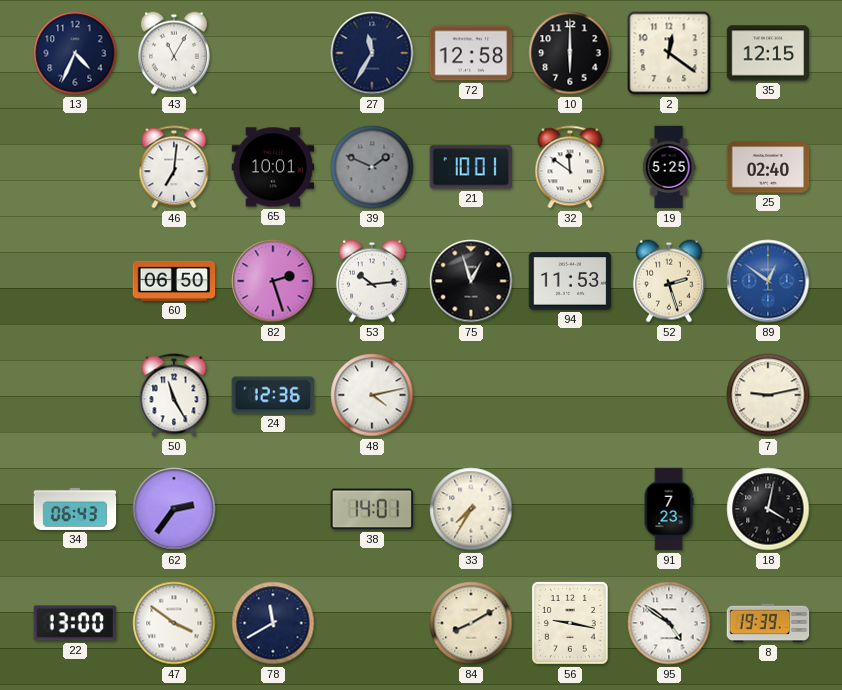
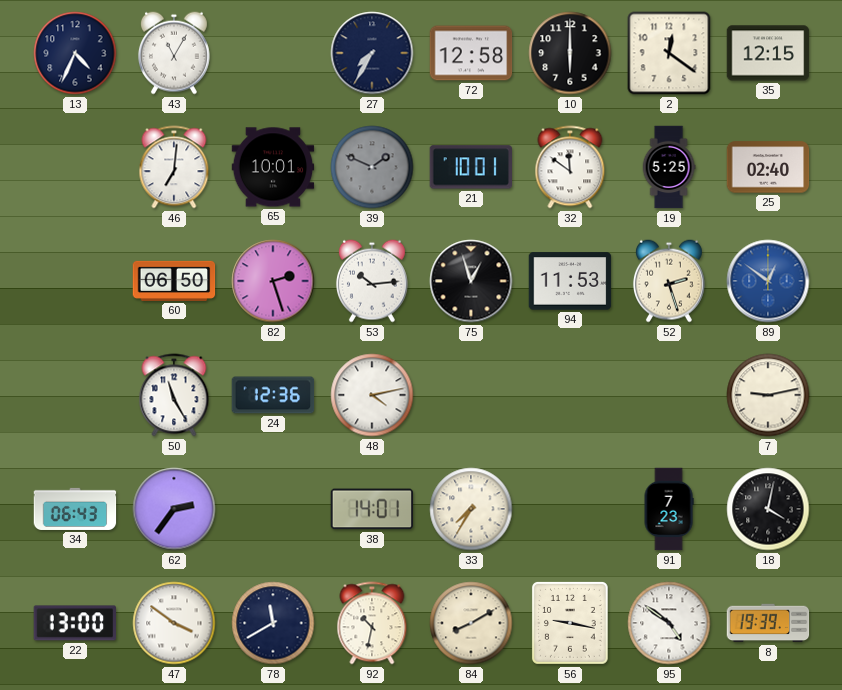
27: 11:35 -> 7:35
92: none -> 10:32
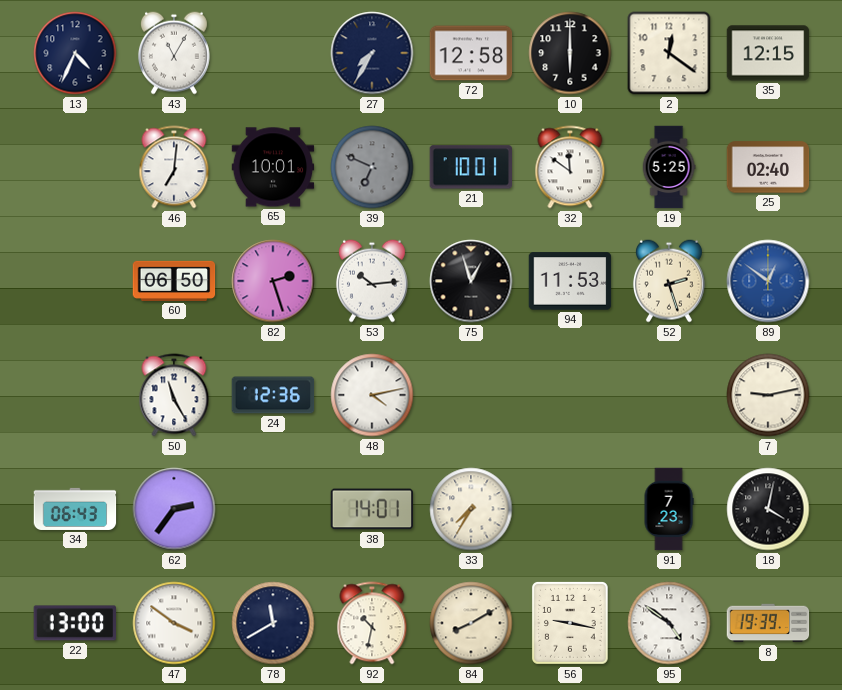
39: 1:49 -> 6:49
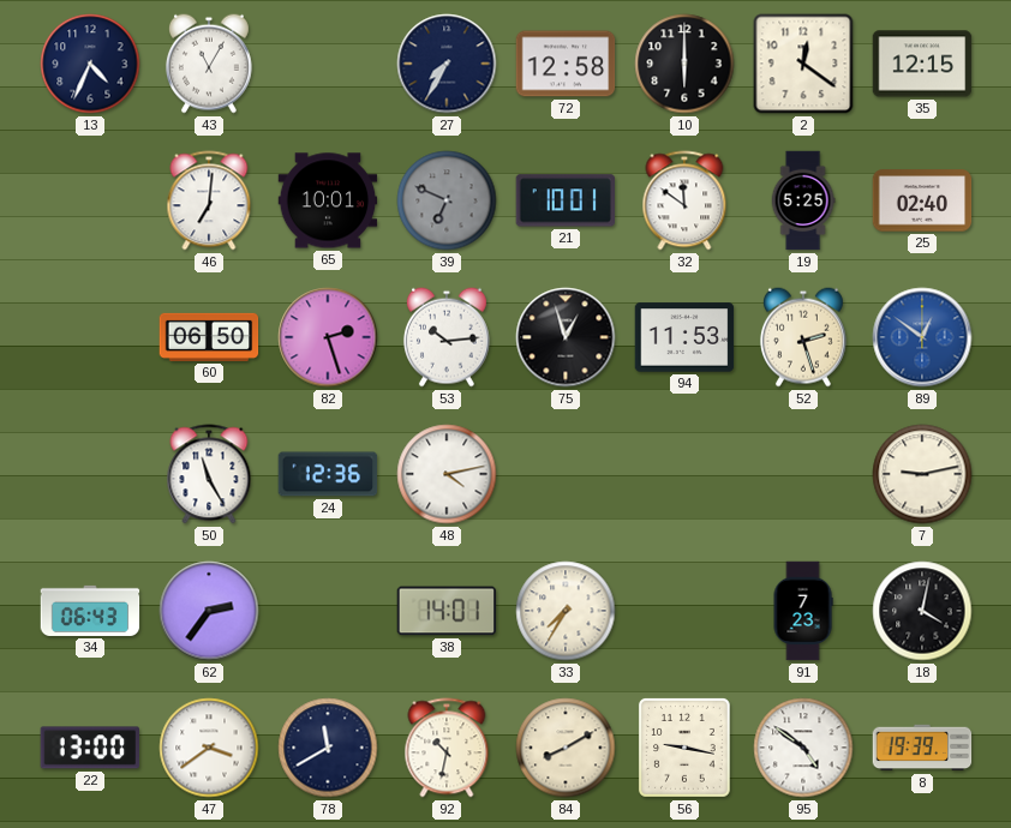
47: 3:51 -> 3:39
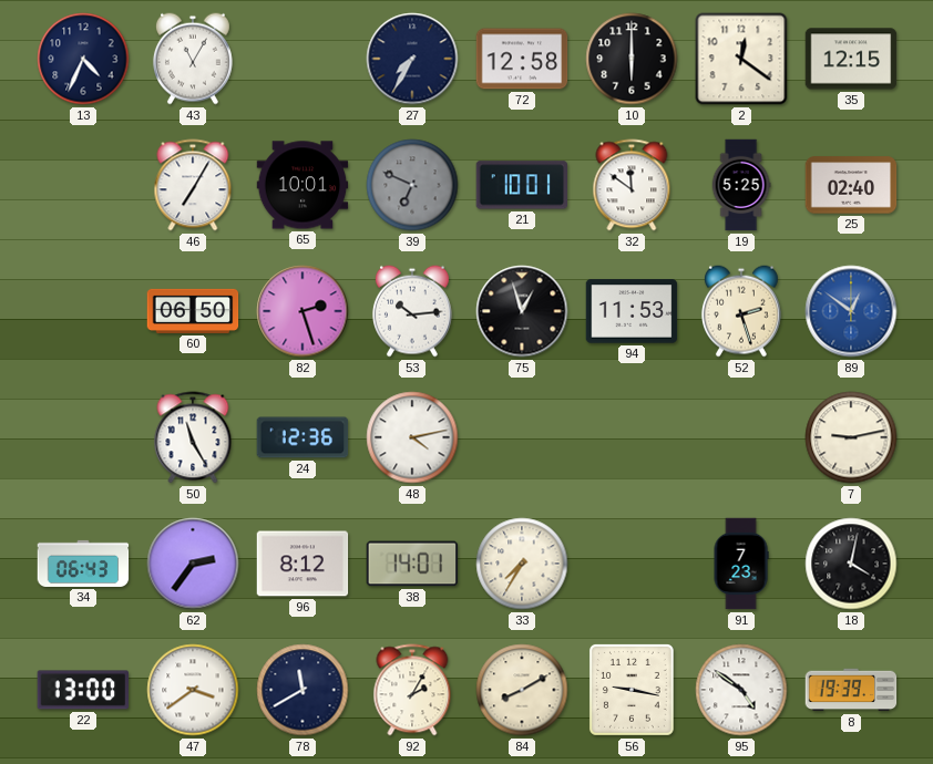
46: 7:01 -> 7:05
96: none -> 8:12
92: 10:32 -> 2:05
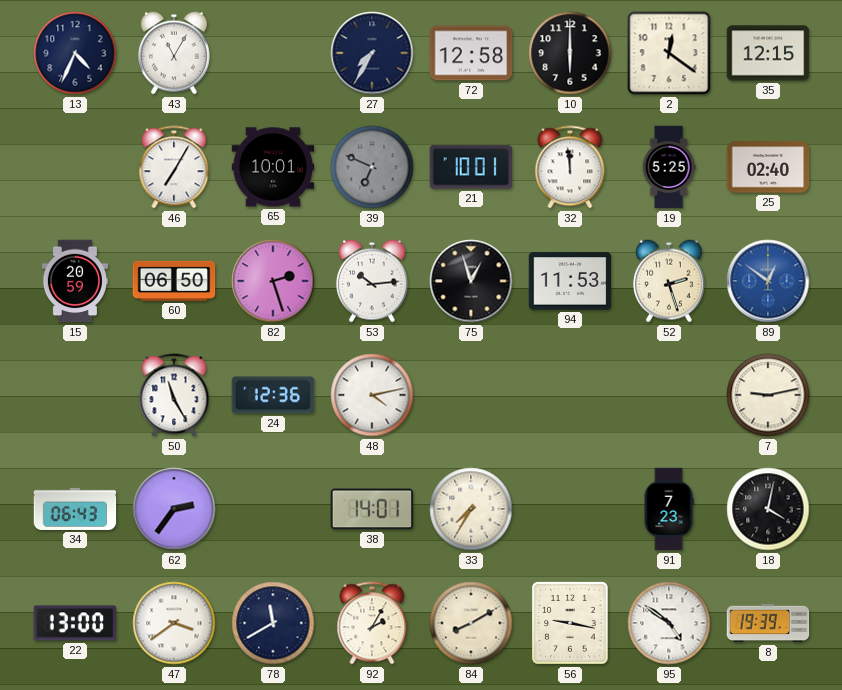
32: 11:51 -> 11:59
15: none -> 20:59
96: 8:12 -> none
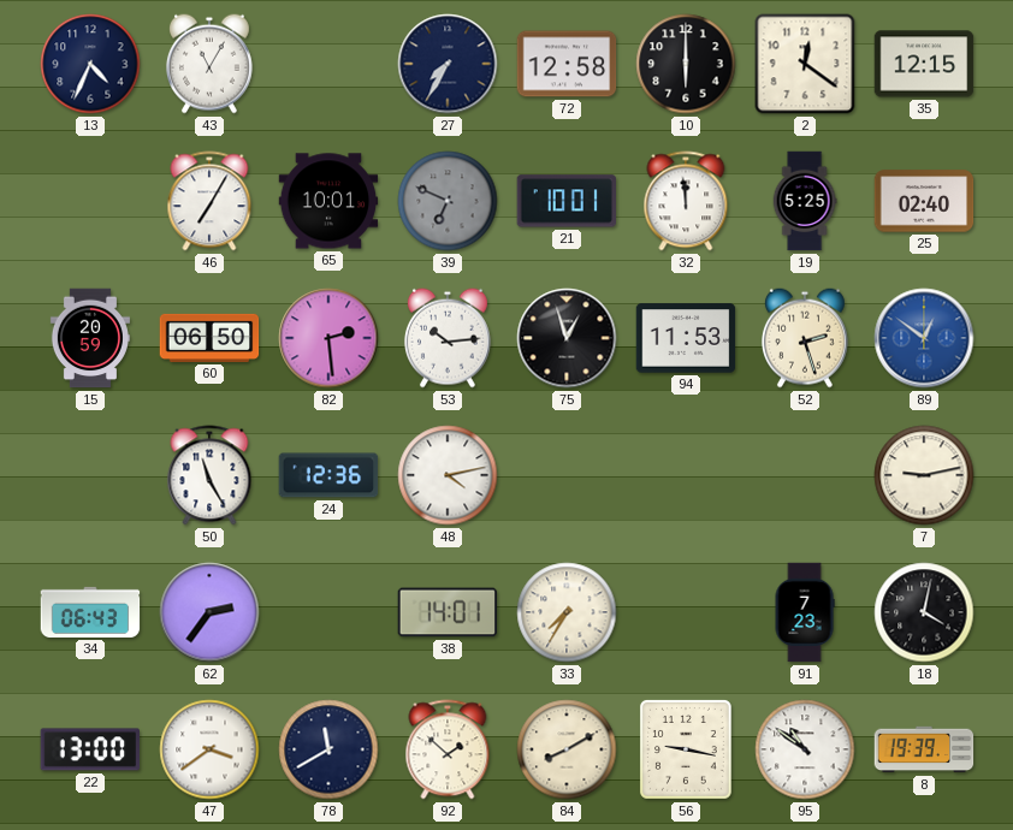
82: 2:27 -> 2:29
92: 2:05 -> 1:52
95: 4:51 -> 10:51
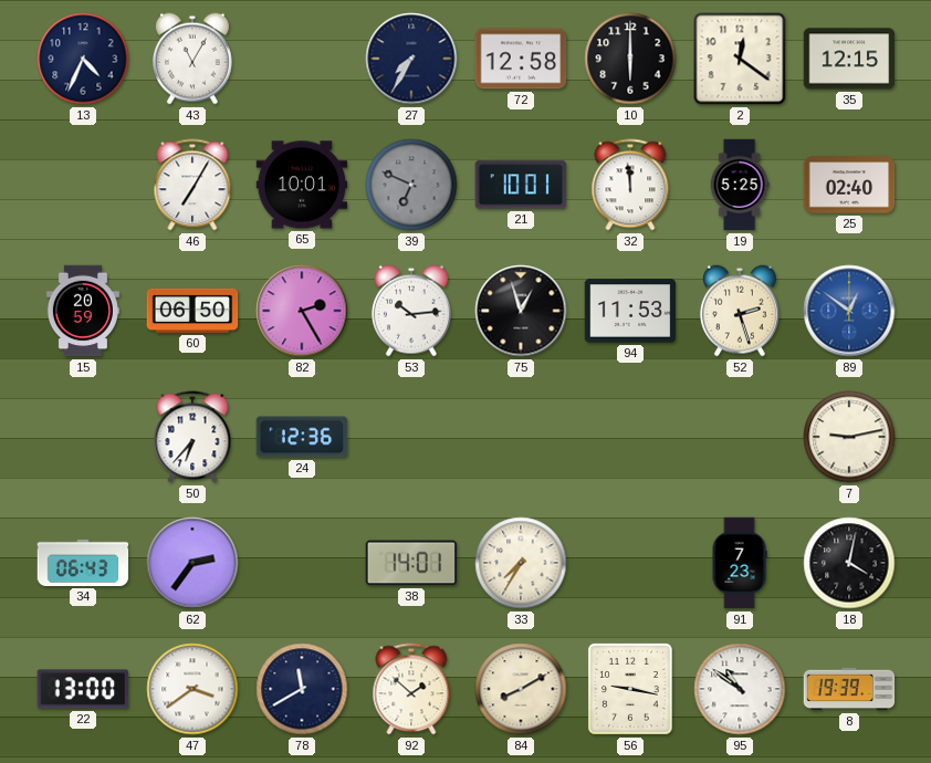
82: 2:29 -> 2:25
50: 11:25 -> 6:37
48: 4:13 -> none
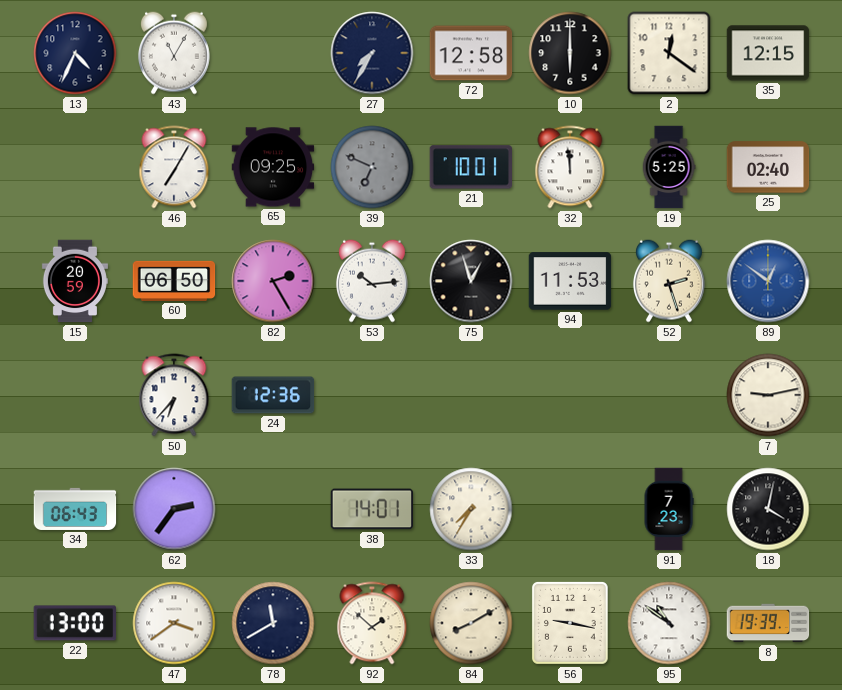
65: 10:01 -> 09:25
